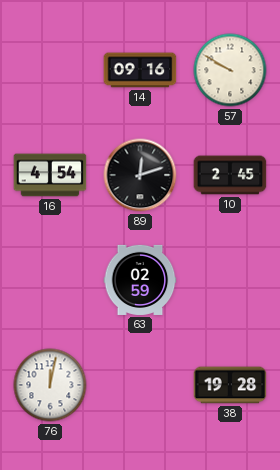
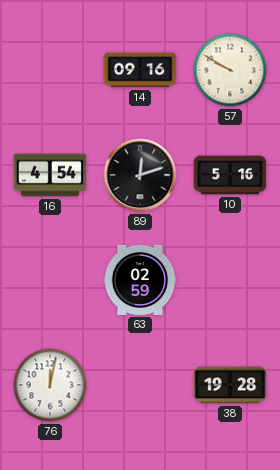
10: 2:45 -> 5:16
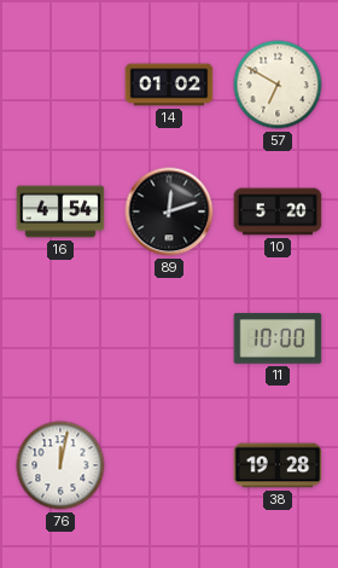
14: 09:16 -> 01:02
57: 9:50 -> 6:50
10: 5:16 -> 5:20
63: 02:59 -> none
11: none -> 10:00
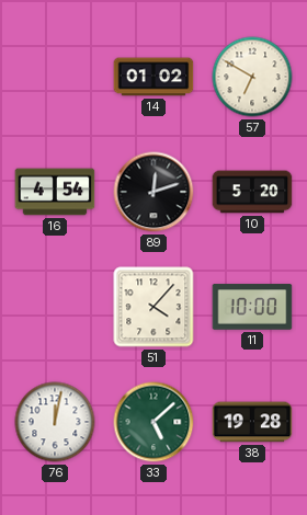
51: none -> 4:07
33: none -> 5:08
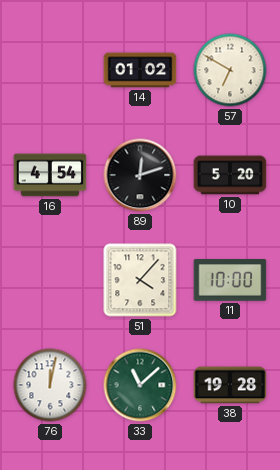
33: 5:08 -> 11:08
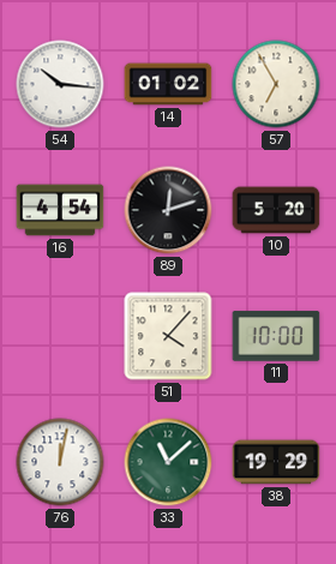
54: none -> 10:16
57: 6:50 -> 6:55
38: 19:28 -> 19:29
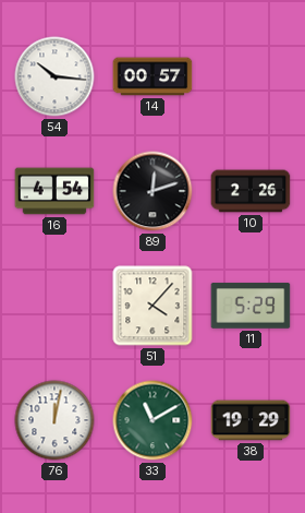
14: 01:02 -> 00:57
57: 6:55 -> none
10: 5:20 -> 2:26
11: 10:00 -> 5:29
33: 11:08 -> 11:10
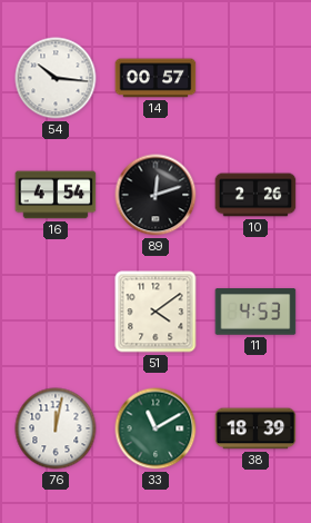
51: 4:07 -> 4:09
11: 5:29 -> 4:53
38: 19:29 -> 18:39
